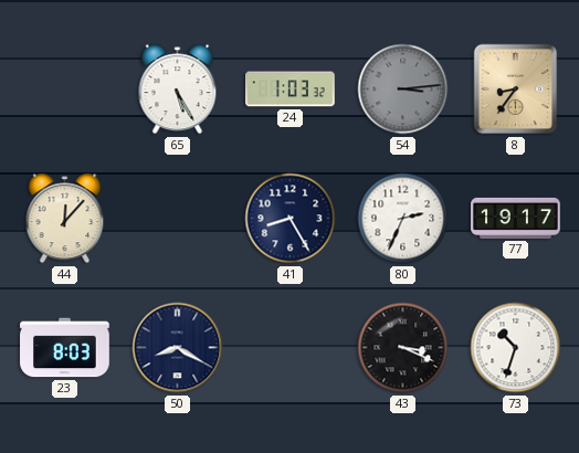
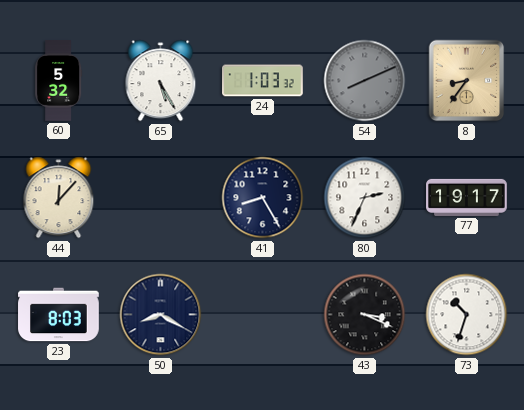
60: none -> 5:32
54: 3:14 -> 8:11
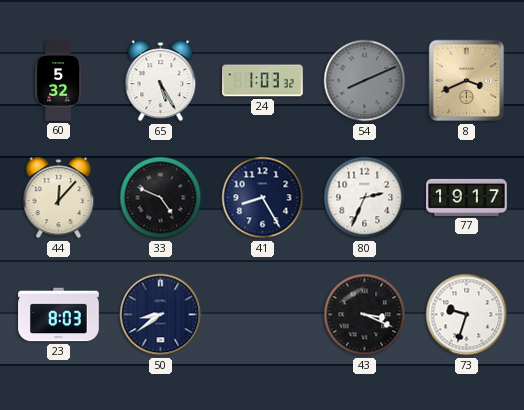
8: 8:36 -> 3:41
33: none -> 4:49
50: 8:20 -> 8:39
73: 10:33 -> 9:33
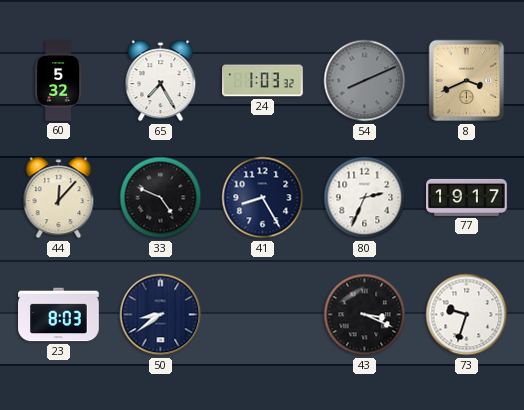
65: 5:25 -> 7:25
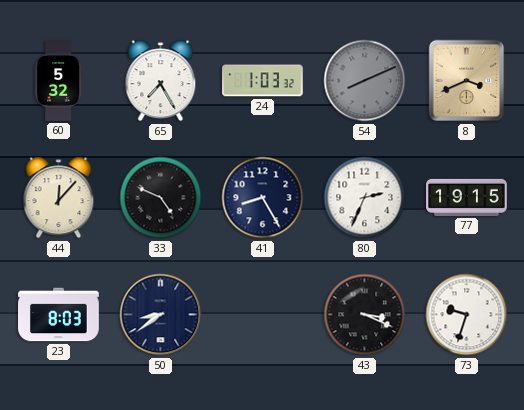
77: 19:17 -> 19:15
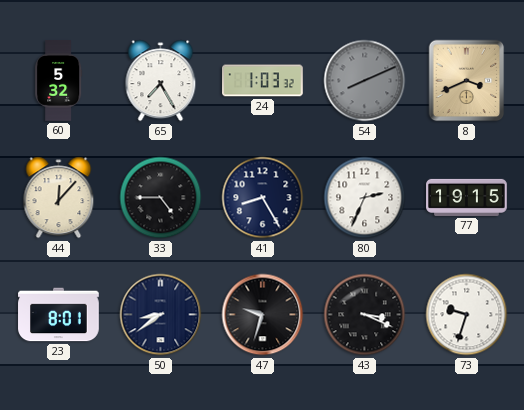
33: 4:49 -> 4:45
23: 8:03 -> 8:01
47: none -> 9:33
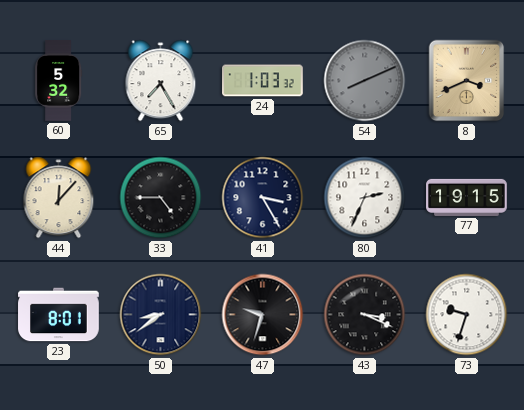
41: 8:25 -> 3:25
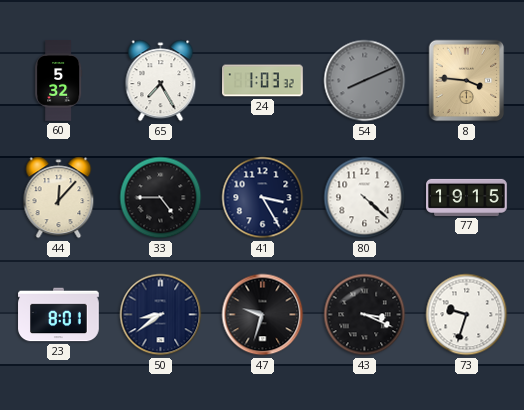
8: 3:41 -> 3:46
80: 2:34 -> 4:22
